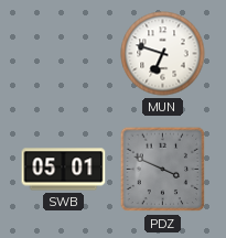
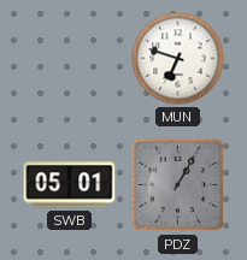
PDZ: 3:49 -> 1:05
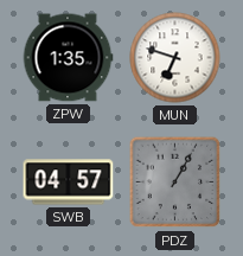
ZPW: none -> 1:35
SWB: 05:01 -> 04:57
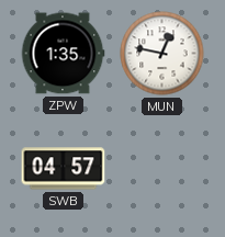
MUN: 6:48 -> 12:47
PDZ: 1:05 -> none
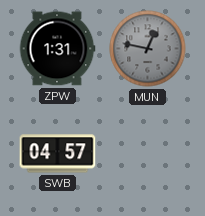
ZPW: 1:35 -> 1:31
MUN dial: white -> grey
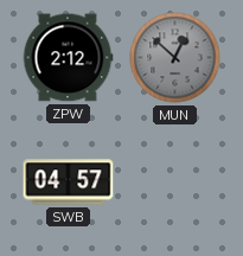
ZPW: 1:31 -> 2:12
MUN: 12:47 -> 12:52
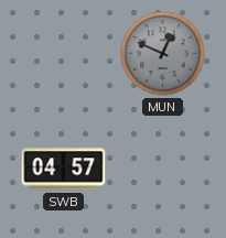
ZPW: 2:12 -> none
MUN: 12:52 -> 12:49
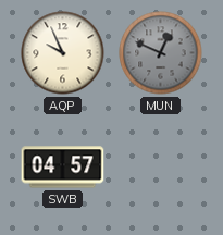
AQP: none -> 9:56
